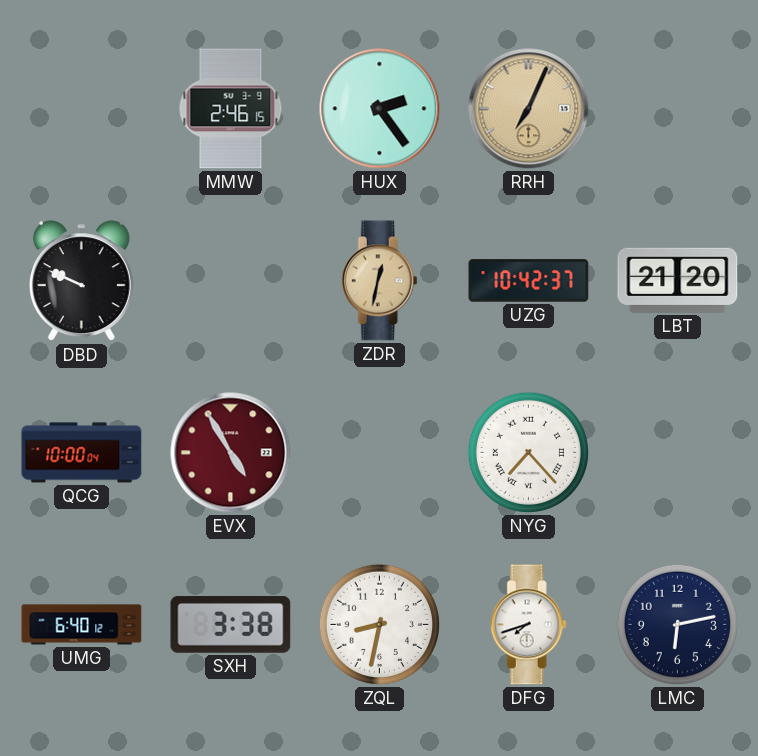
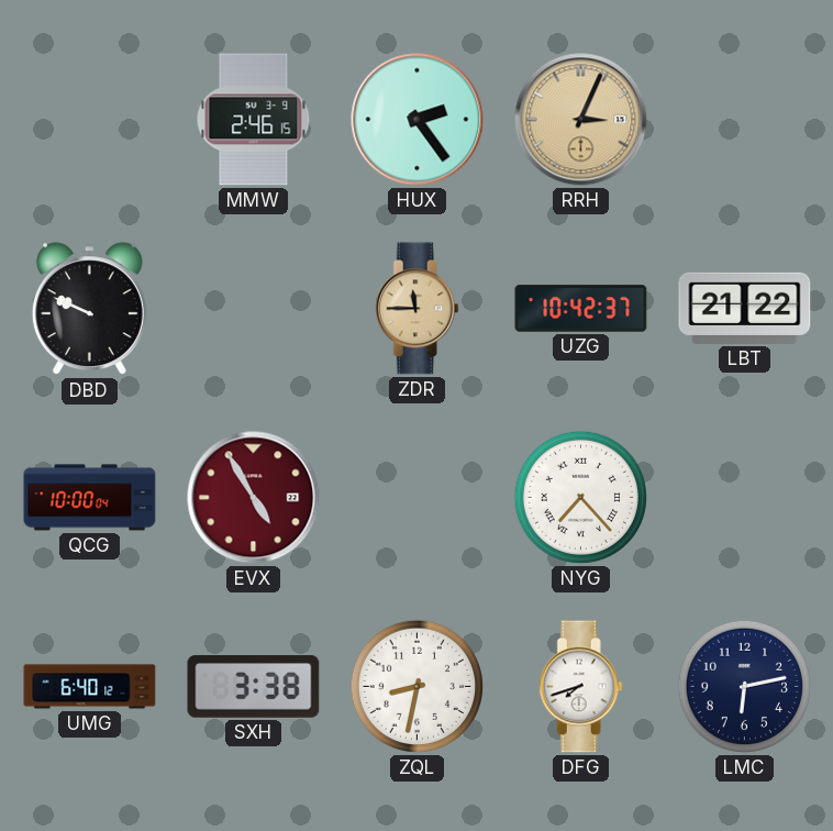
RRH: 7:04 -> 3:04
ZDR: 12:32 -> 11:45
LBT: 21:20 -> 21:22
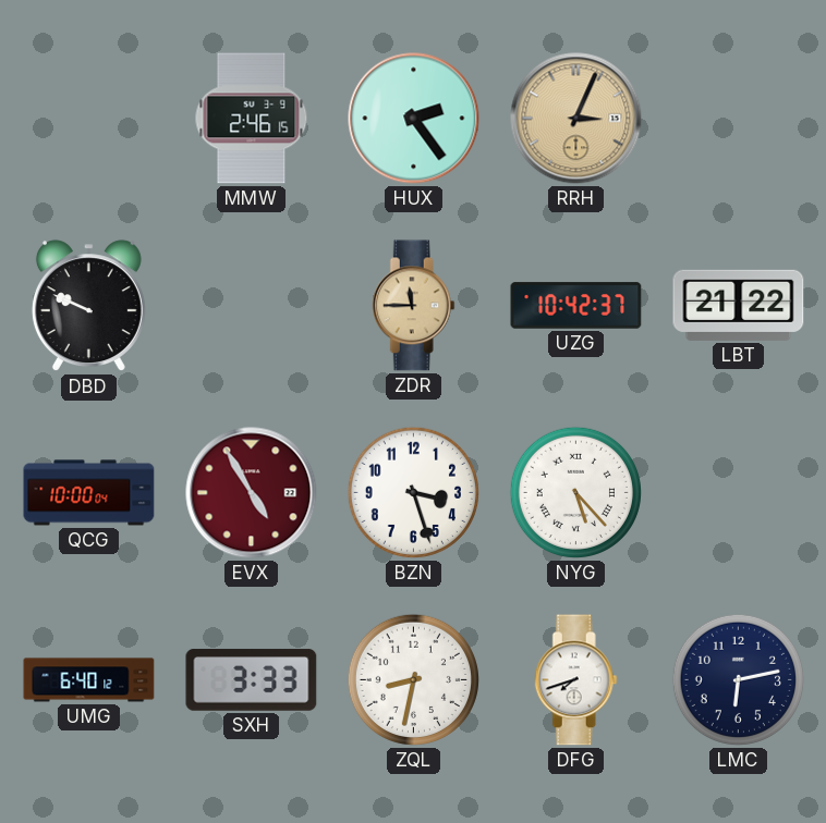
BZN: none -> 3:27
NYG: 7:23 -> 5:23
SXH: 3:38 -> 3:33
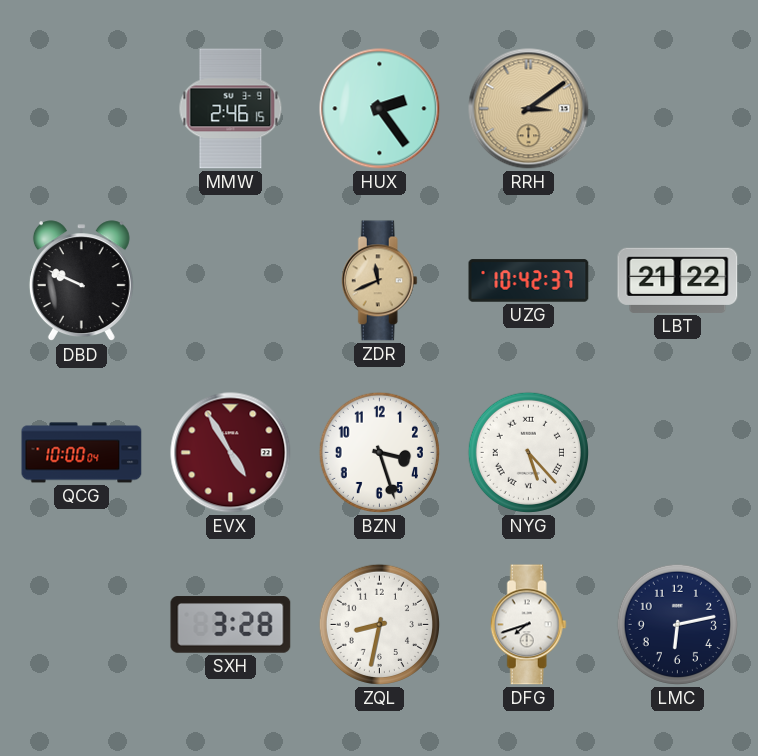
RRH: 3:04 -> 3:09
ZDR: 11:45 -> 11:41
UMG: 6:40 -> none
SXH: 3:33 -> 3:28
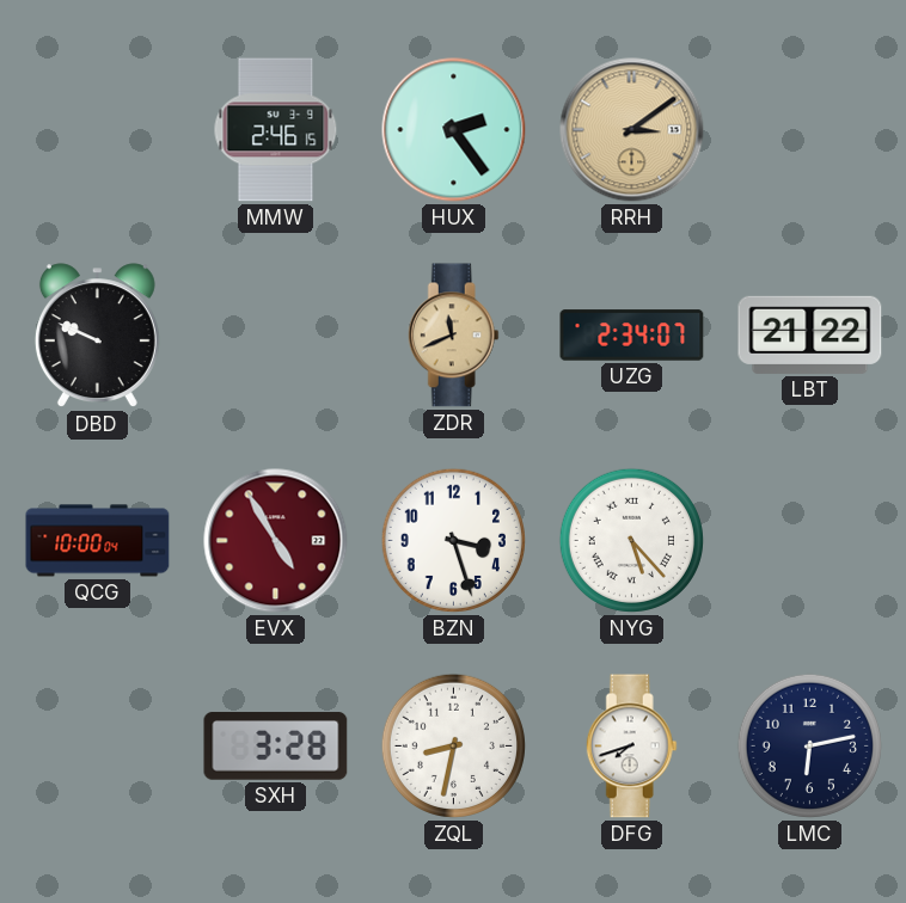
UZG: 10:42 -> 2:34
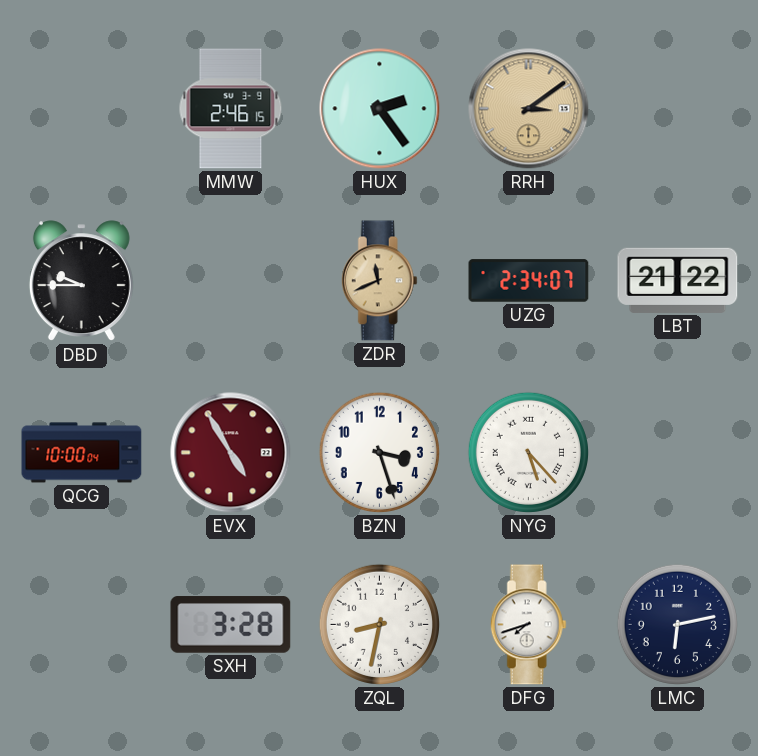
DBD: 9:49 -> 9:45
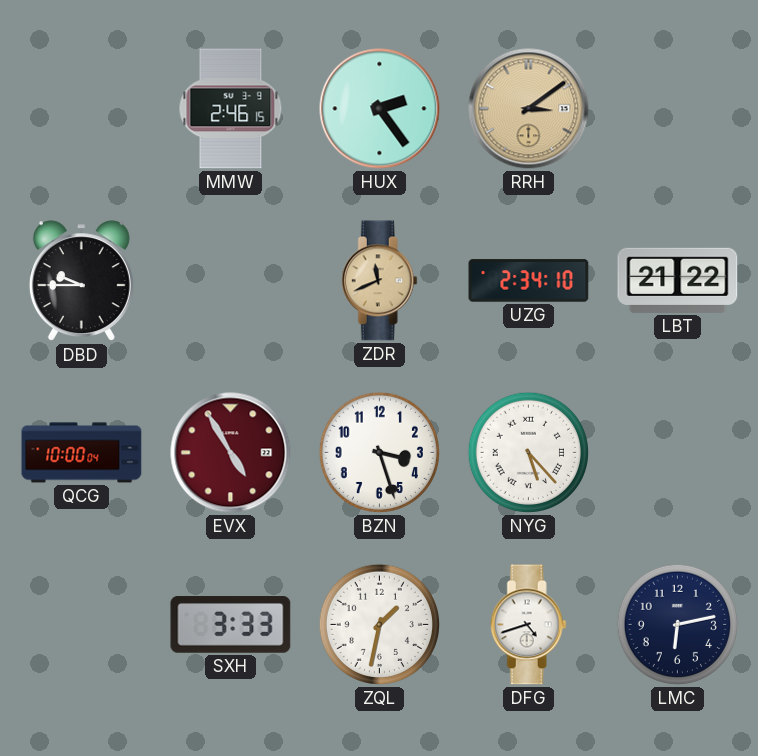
UZG: 2:34:07 -> 2:34:10
SXH: 3:28 -> 3:33
ZQL: 8:32 -> 1:32
DFG: 7:42 -> 4:42
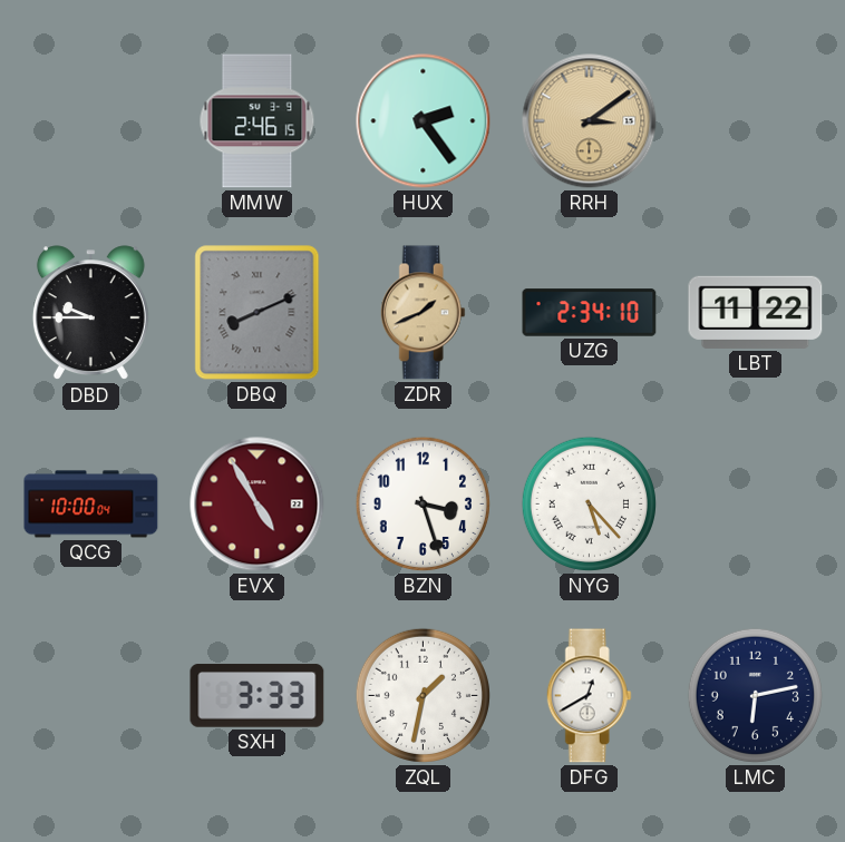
DBQ: none -> 8:11
ZDR: 11:41 -> 1:41
LBT: 21:22 -> 11:22
DFG: 4:42 -> 12:40
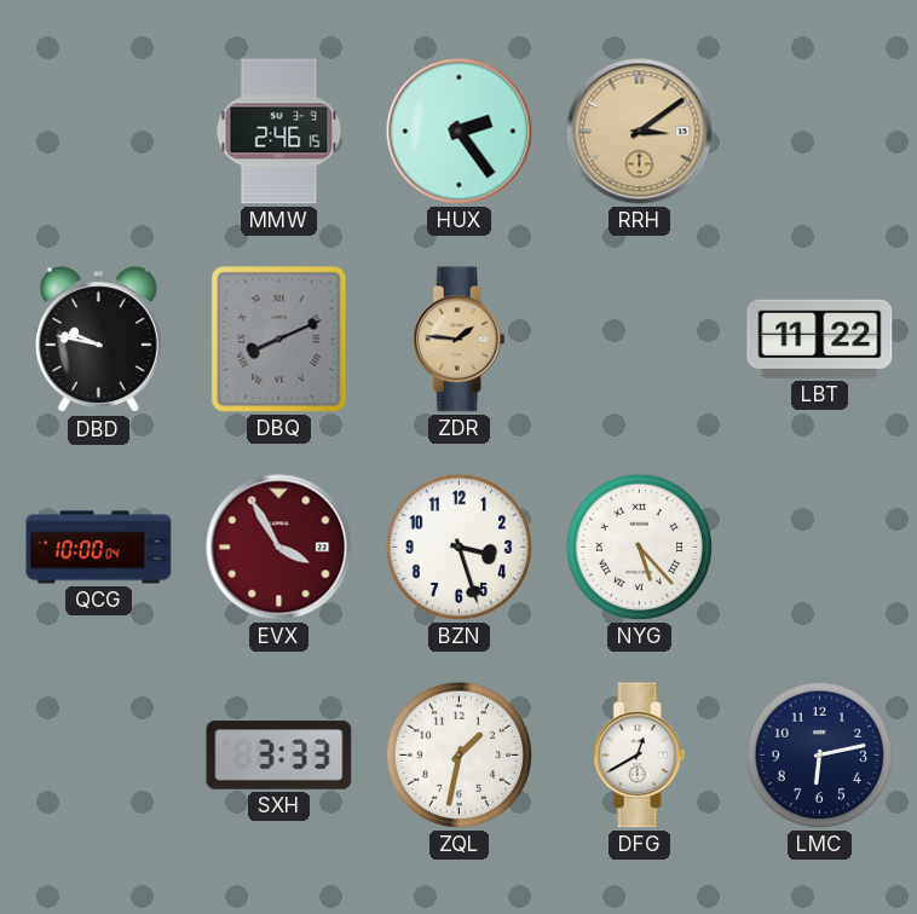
DBD: 9:45 -> 9:47
ZDR: 1:41 -> 1:46
UZG: 2:34 -> none
EVX: 4:55 -> 3:55
